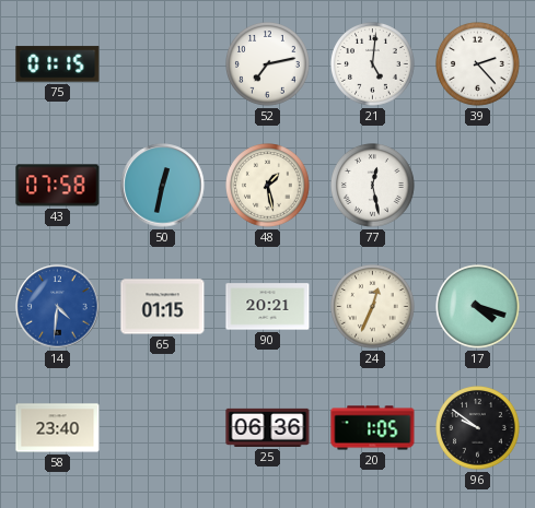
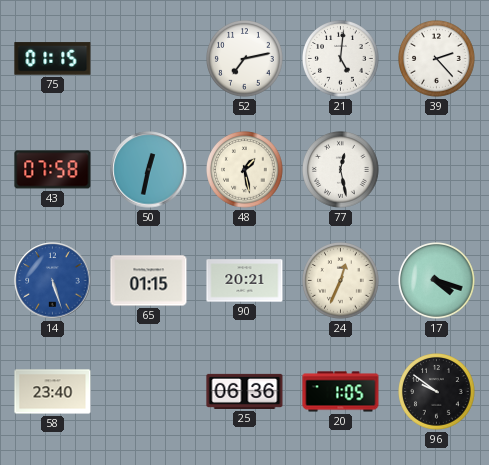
14: 4:31 -> 5:27
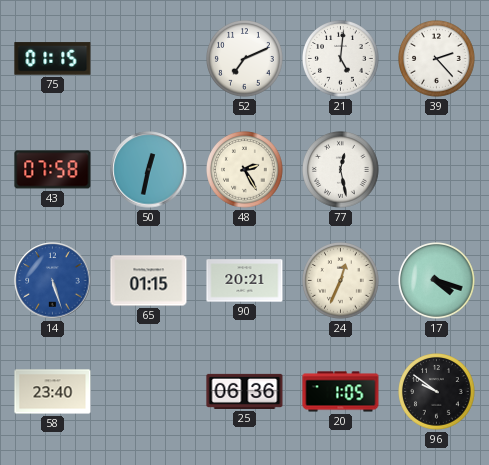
52: 7:13 -> 7:11
48: 1:28 -> 2:25
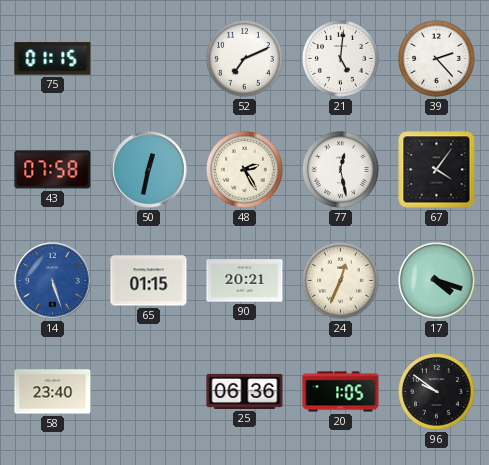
67: none -> 4:06
